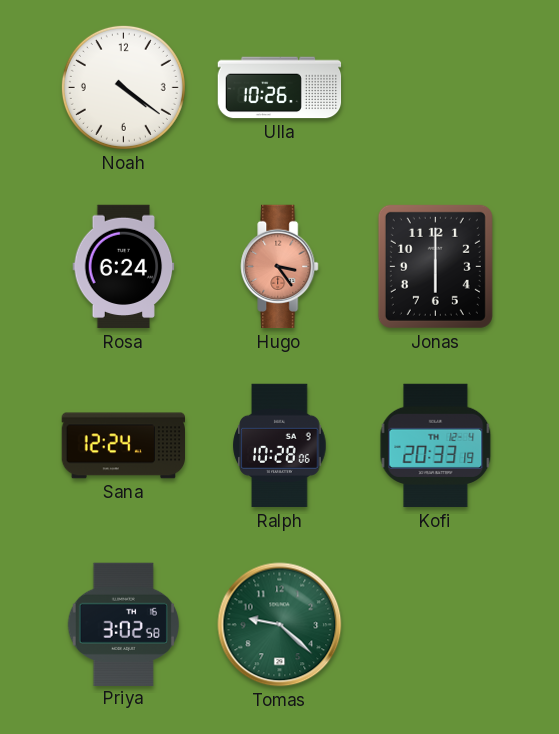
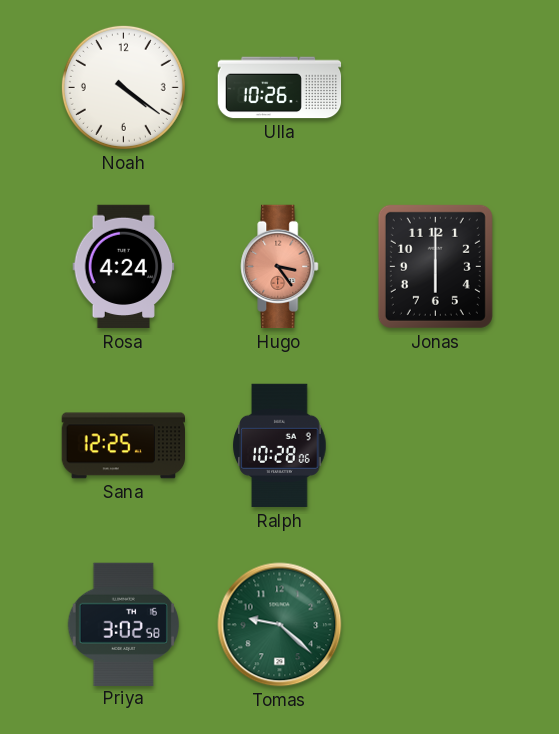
Rosa: 6:24 -> 4:24
Sana: 12:24 -> 12:25
Kofi: 20:33 -> none
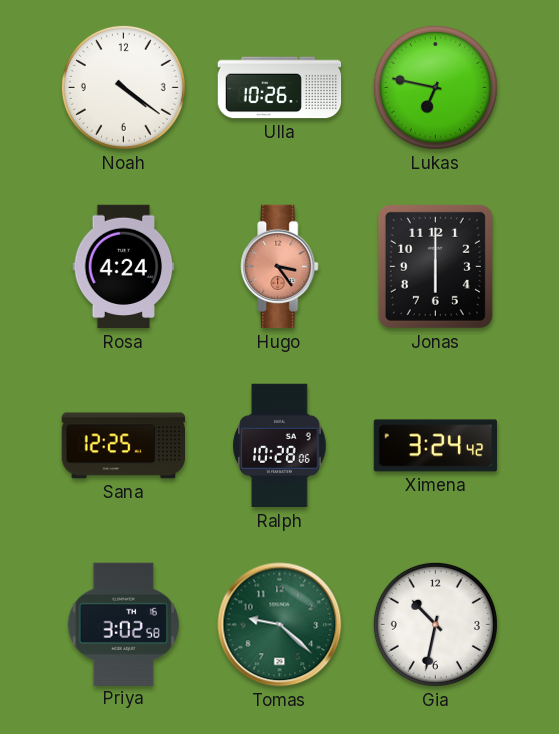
Lukas: none -> 6:47
Ximena: none -> 3:24
Gia: none -> 10:32
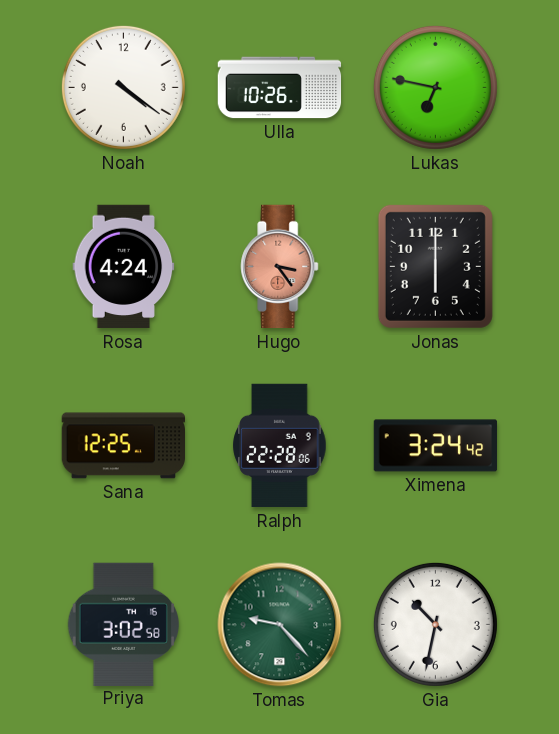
Ralph: 10:28 -> 22:28
Tomas: 9:22 -> 9:23
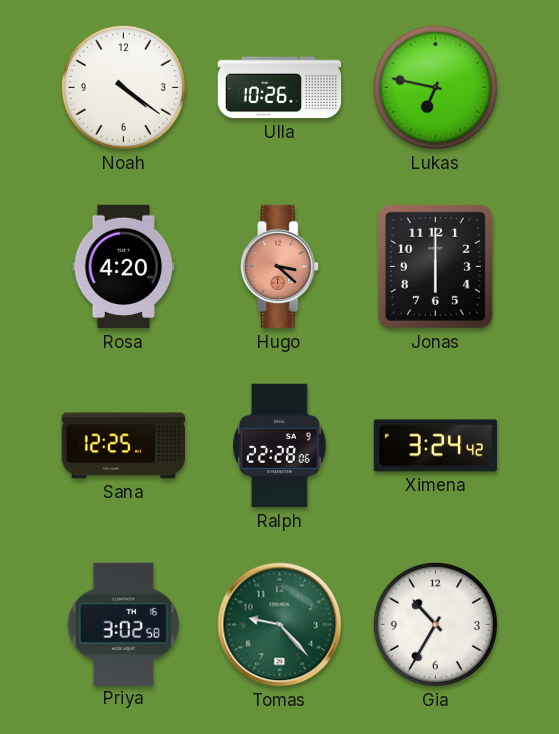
Rosa: 4:24 -> 4:20
Hugo: 3:24 -> 3:22
Gia: 10:32 -> 10:35
